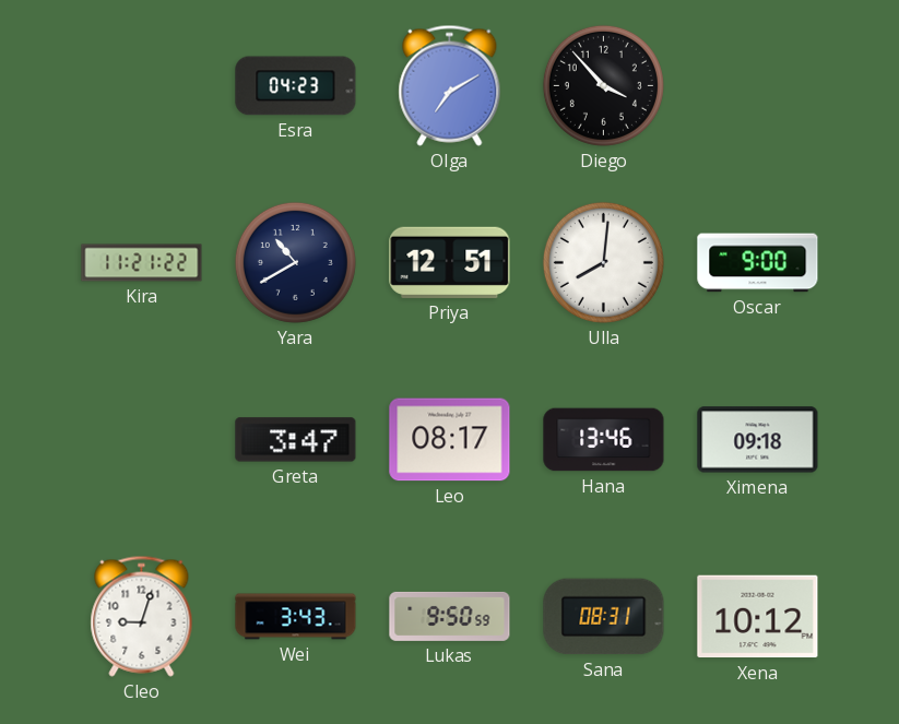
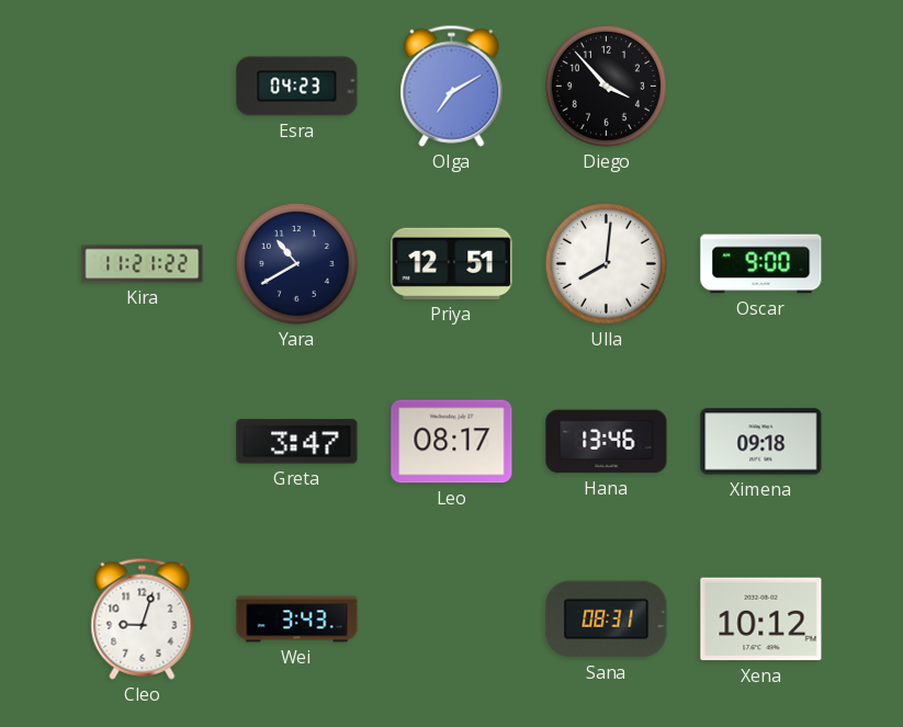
Lukas: 9:50 -> none
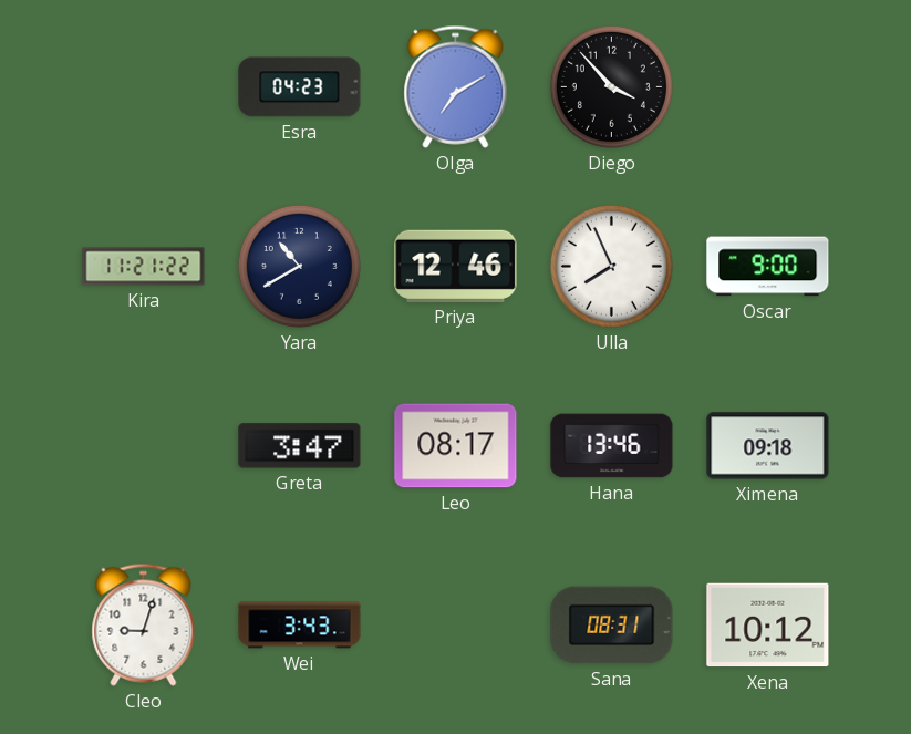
Priya: 12:51 -> 12:46
Ulla: 8:01 -> 7:56
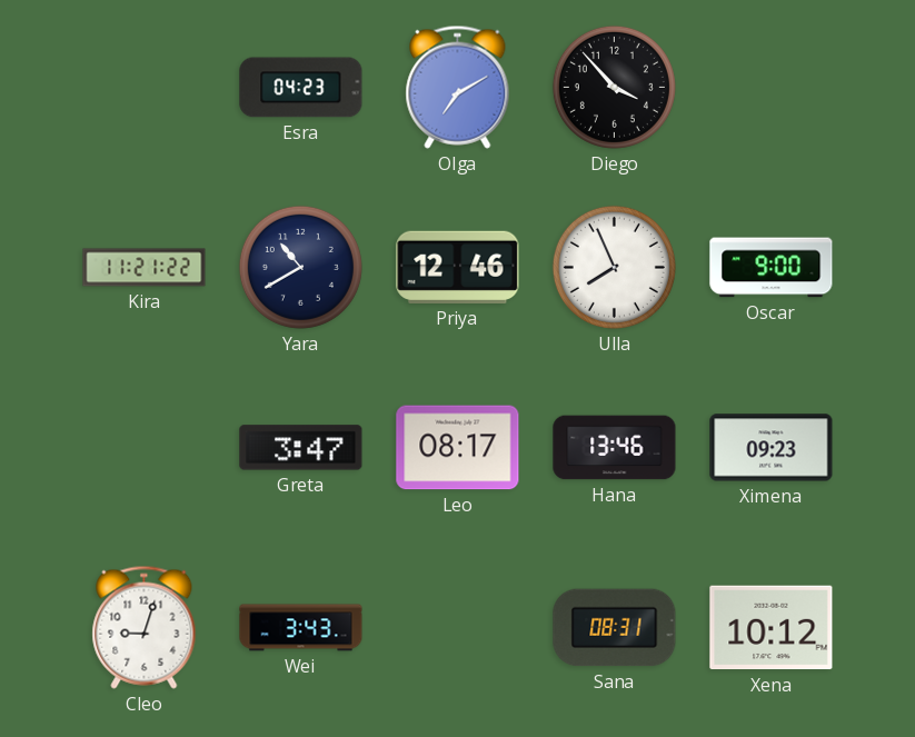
Ximena: 09:18 -> 09:23
